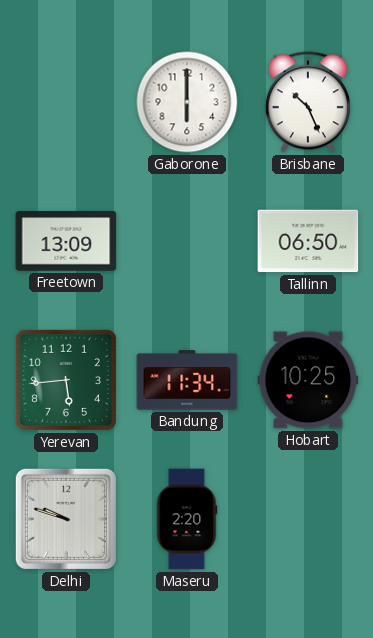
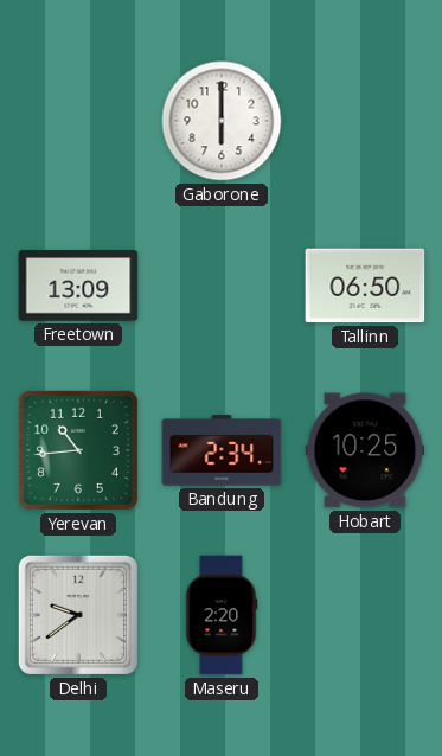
Brisbane: 10:26 -> none
Yerevan: 5:44 -> 10:44
Bandung: 11:34 -> 2:34
Delhi: 9:48 -> 9:39
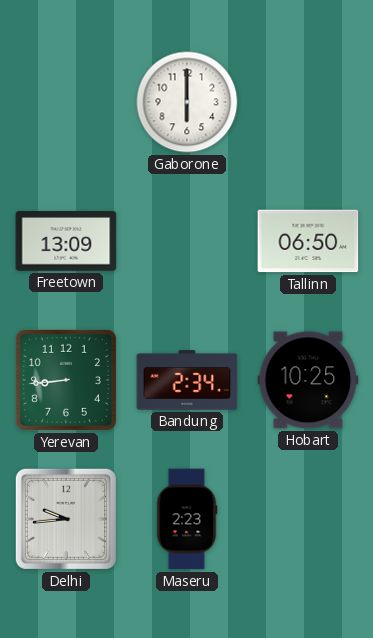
Yerevan: 10:44 -> 8:44
Delhi: 9:39 -> 9:44
Maseru: 2:20 -> 2:23
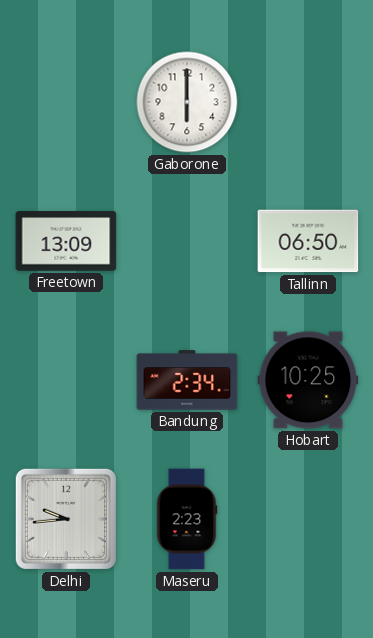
Yerevan: 8:44 -> none
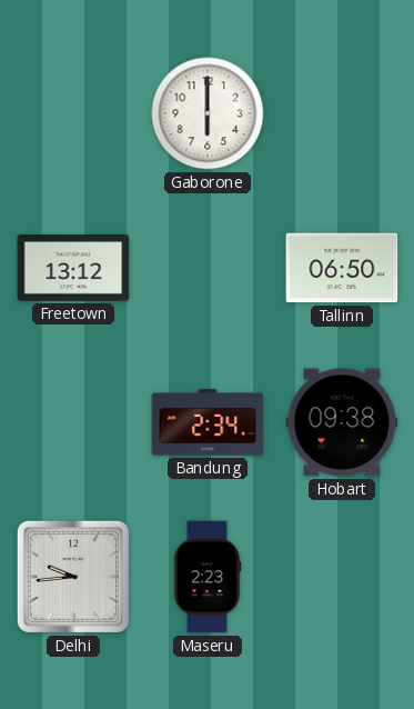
Freetown: 13:09 -> 13:12
Hobart: 10:25 -> 09:38
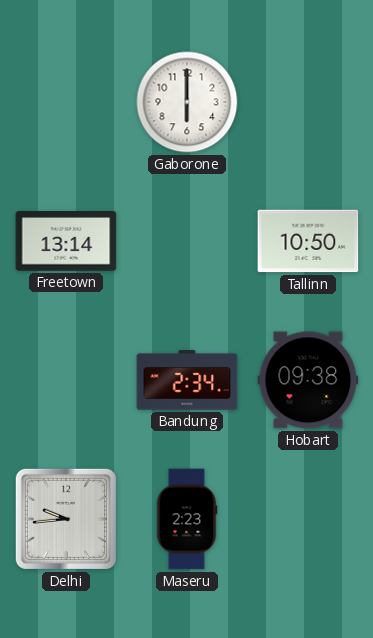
Freetown: 13:12 -> 13:14
Tallinn: 06:50 -> 10:50
